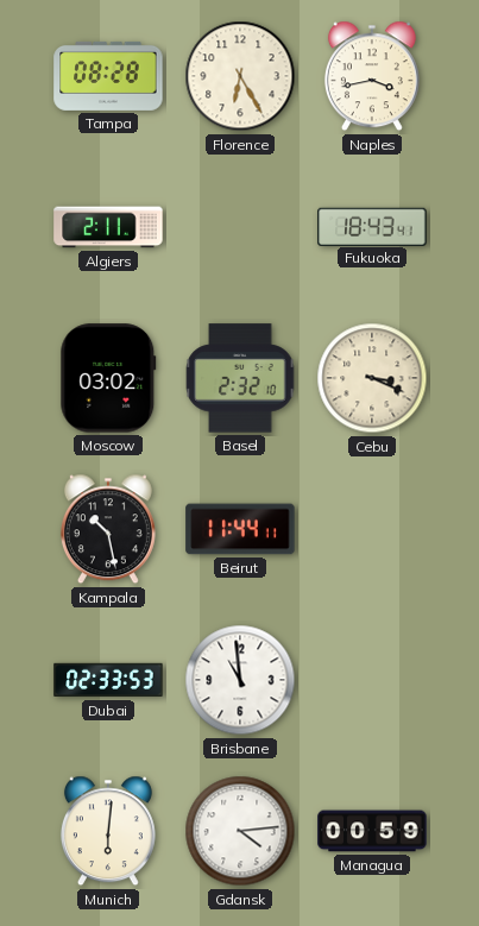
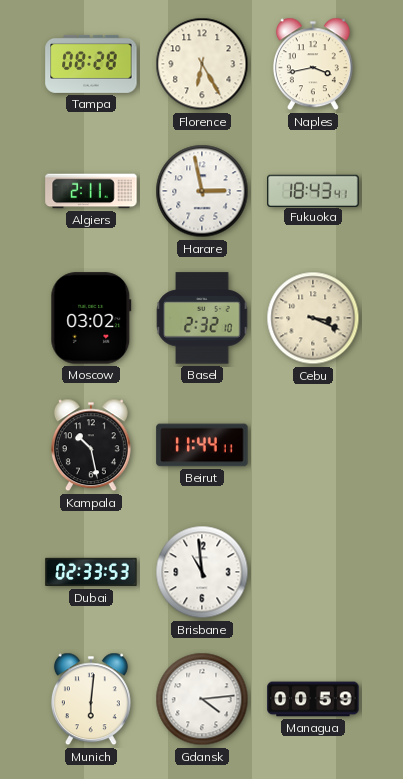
Harare: none -> 2:58
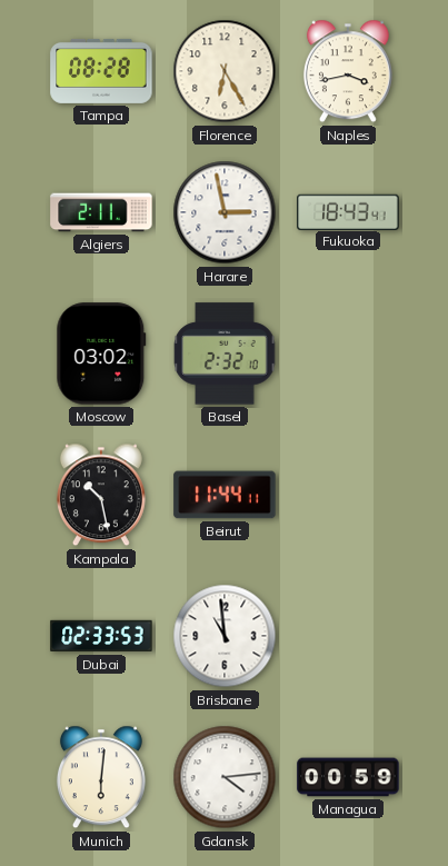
Cebu: 3:19 -> none
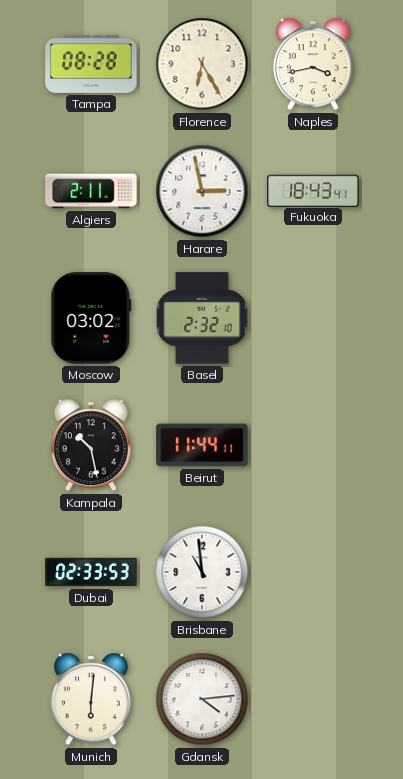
Managua: 00:59 -> none
